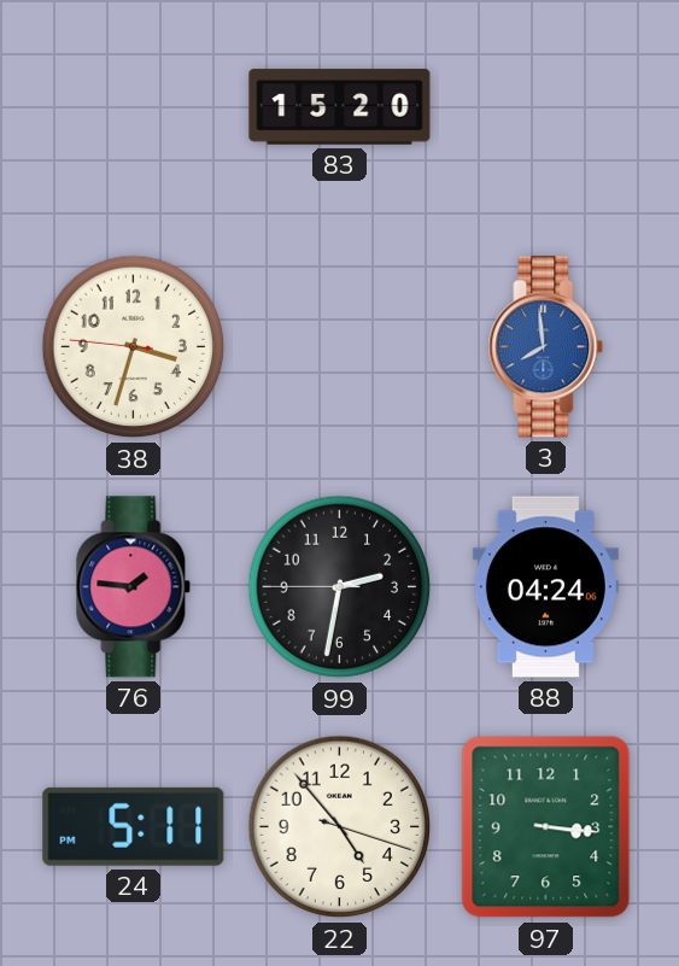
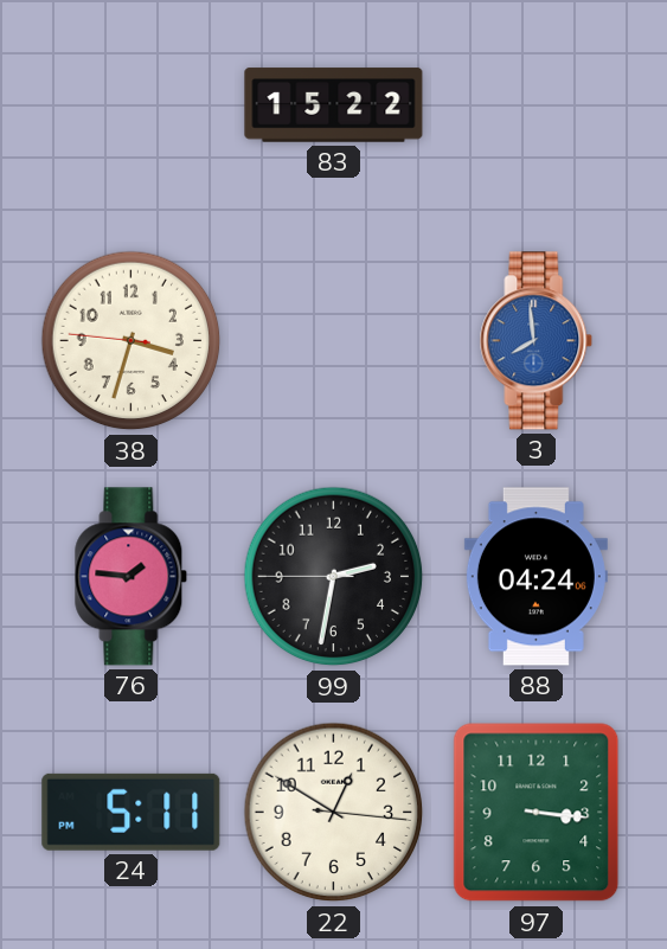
83: 15:20 -> 15:22
22: 4:53 -> 12:50
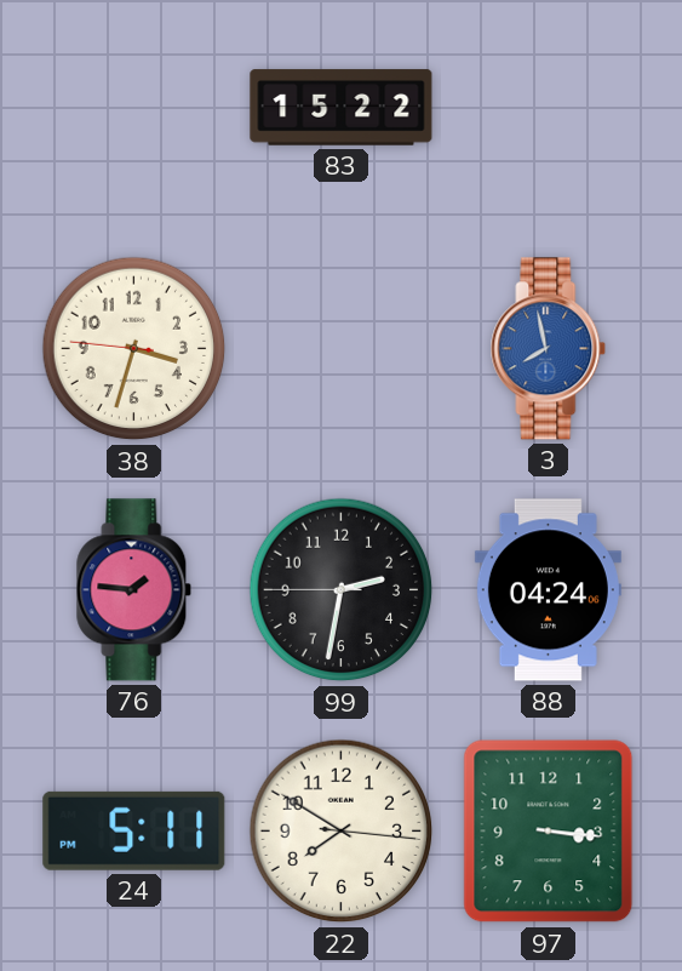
3: 7:59 -> 7:58
22: 12:50 -> 7:50
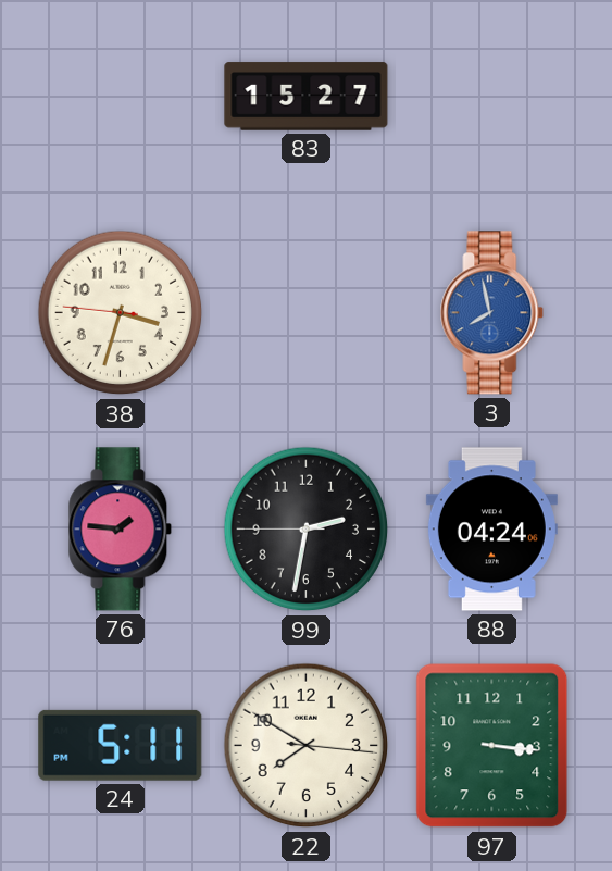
83: 15:22 -> 15:27
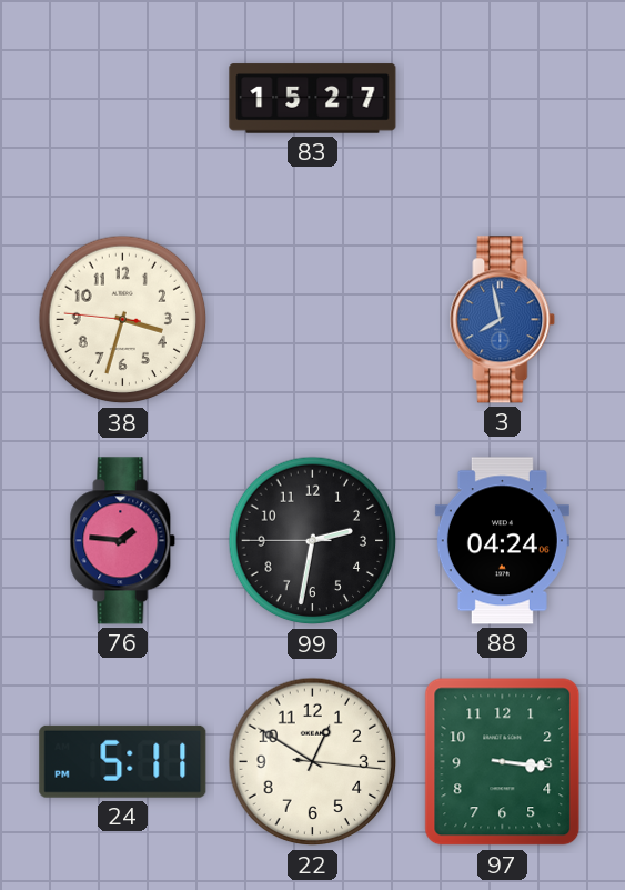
22: 7:50 -> 12:50
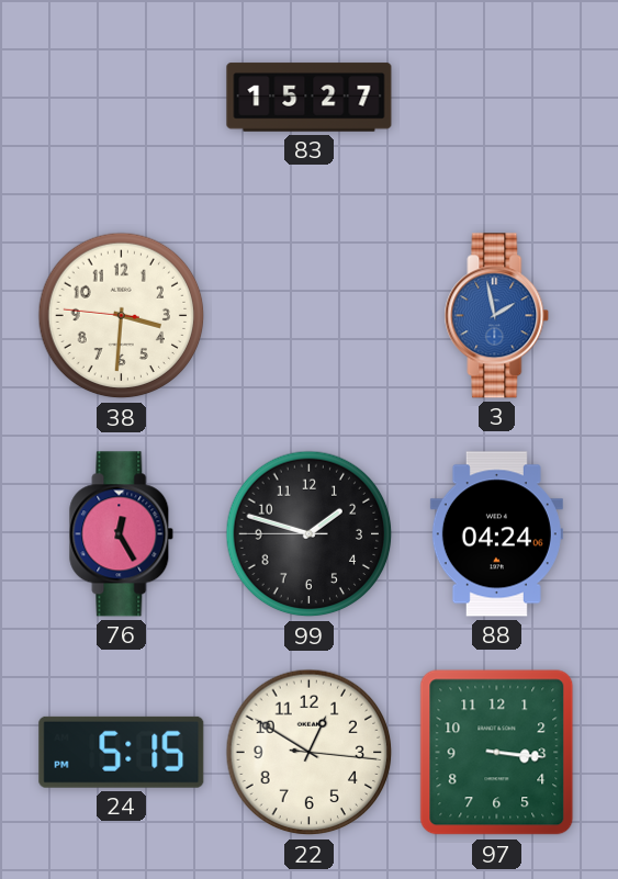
38: 3:32 -> 3:30
3: 7:58 -> 1:58
76: 1:46 -> 12:25
99: 2:31 -> 1:47
24: 5:11 -> 5:15
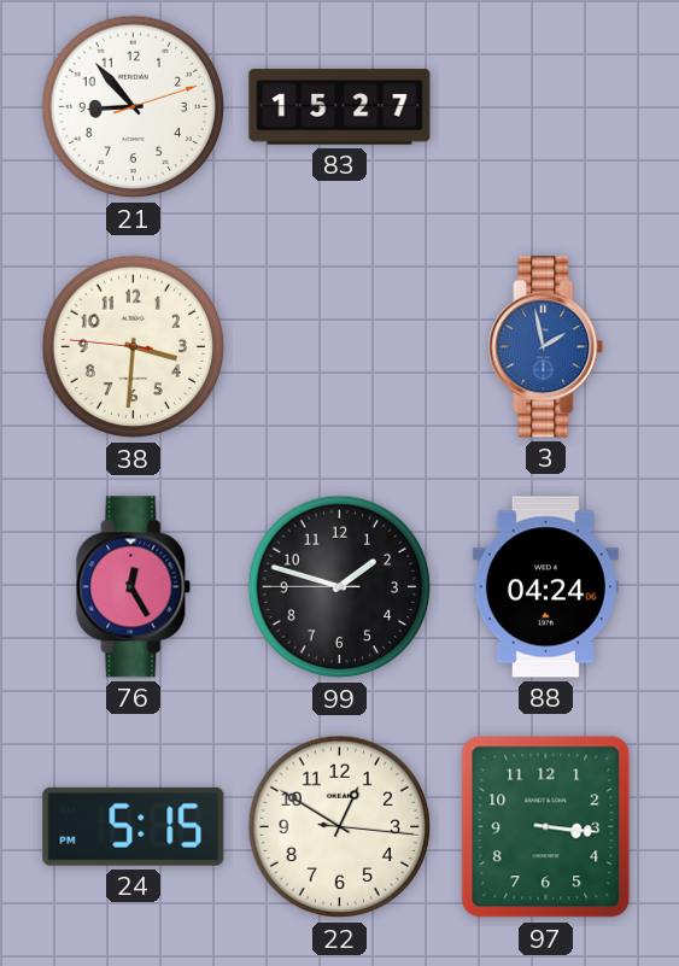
21: none -> 8:53
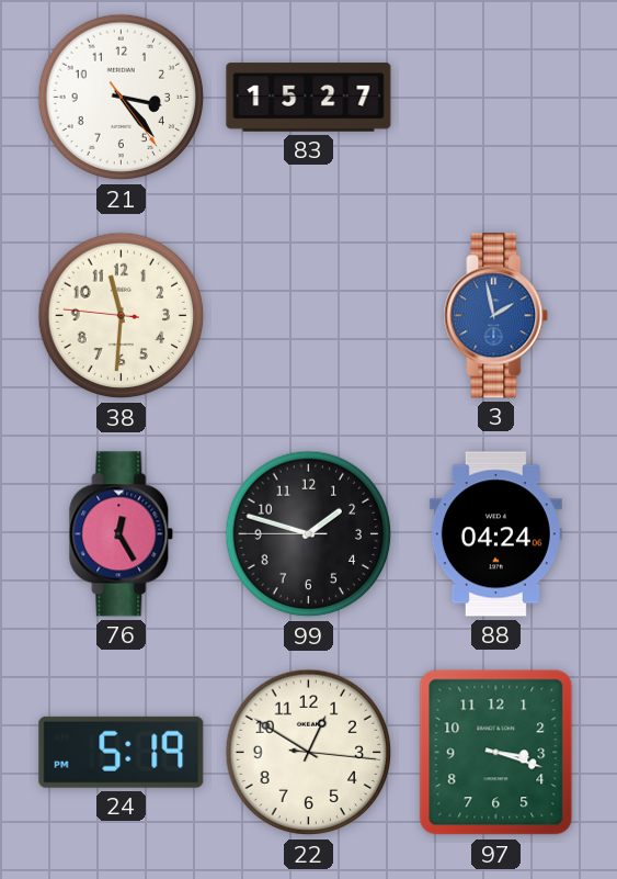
21: 8:53 -> 3:23
38: 3:30 -> 11:30
24: 5:15 -> 5:19
97: 3:16 -> 3:18
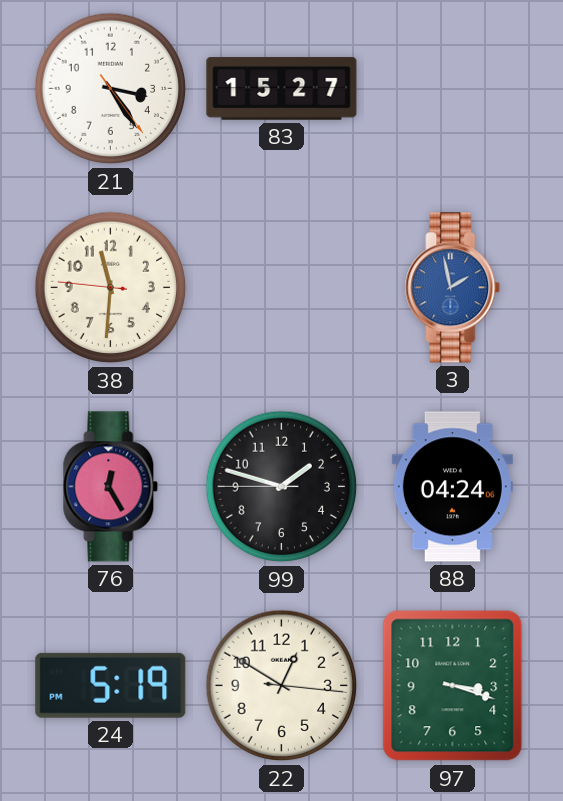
21: 3:23 -> 3:24
